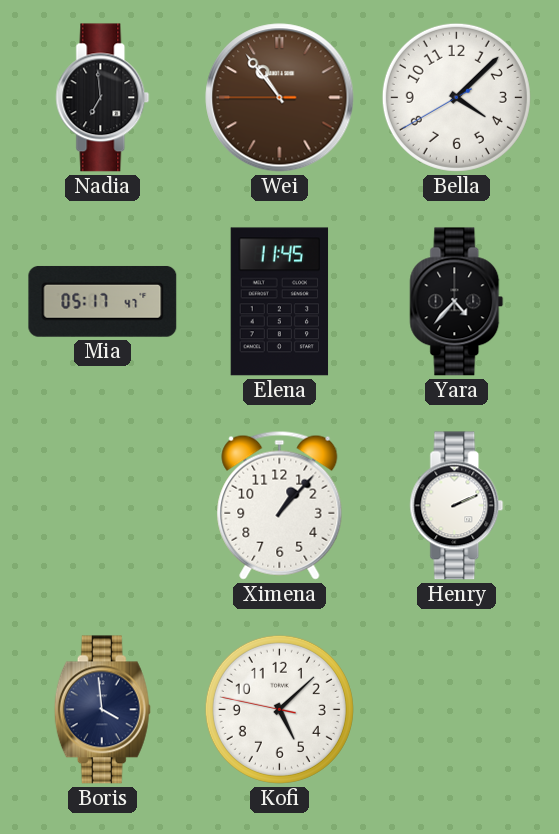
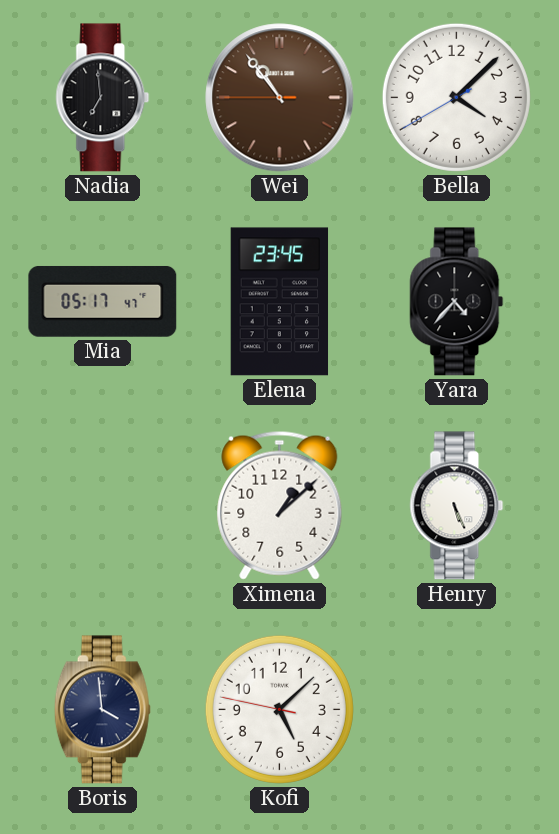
Elena: 11:45 -> 23:45
Ximena: 1:07 -> 1:08
Henry: 2:11 -> 5:26
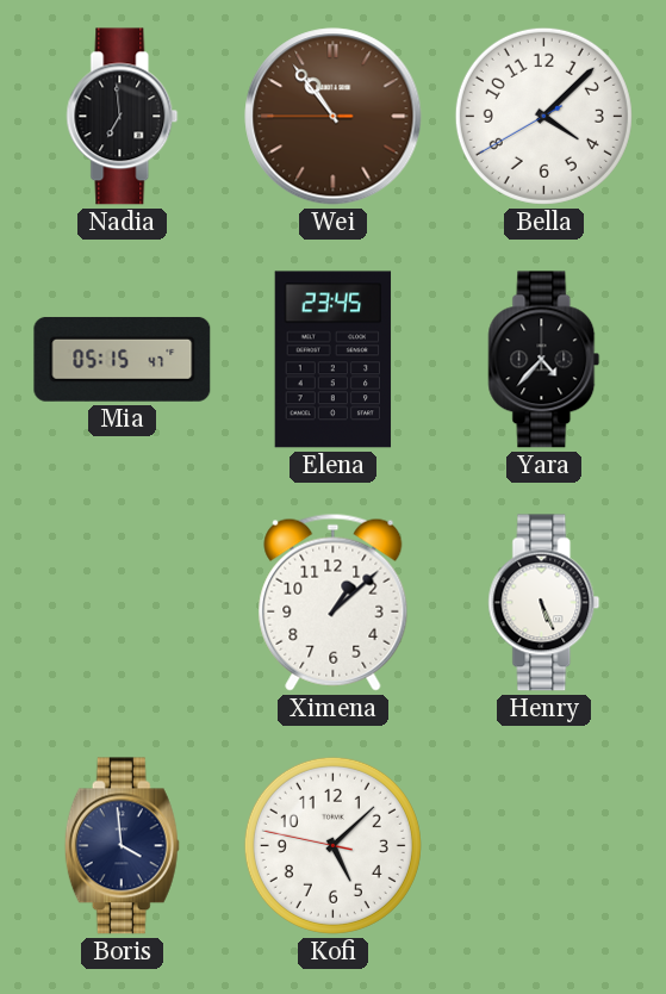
Mia: 05:17 -> 05:15
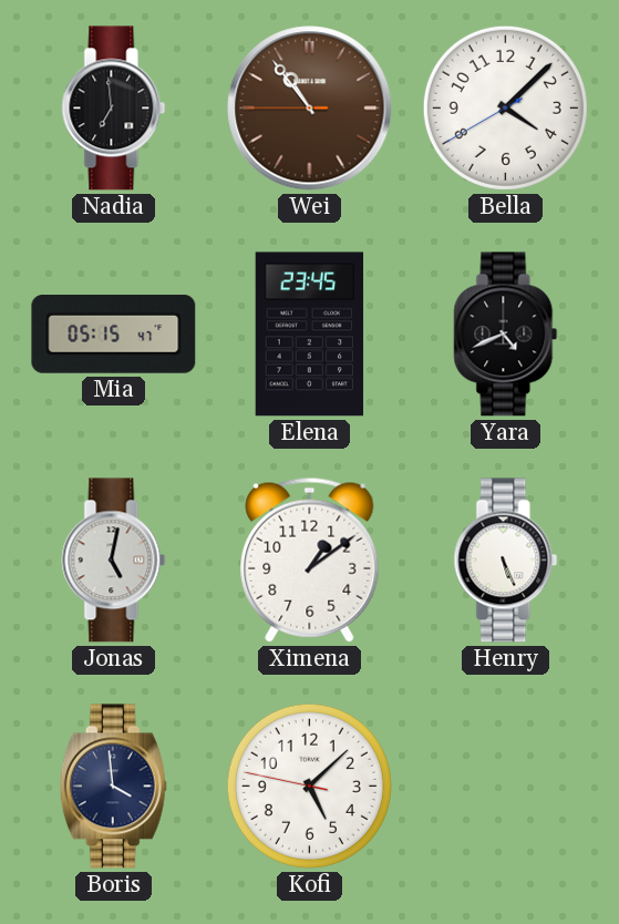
Yara: 4:37 -> 4:41
Jonas: none -> 5:02
Ximena: 1:08 -> 1:09
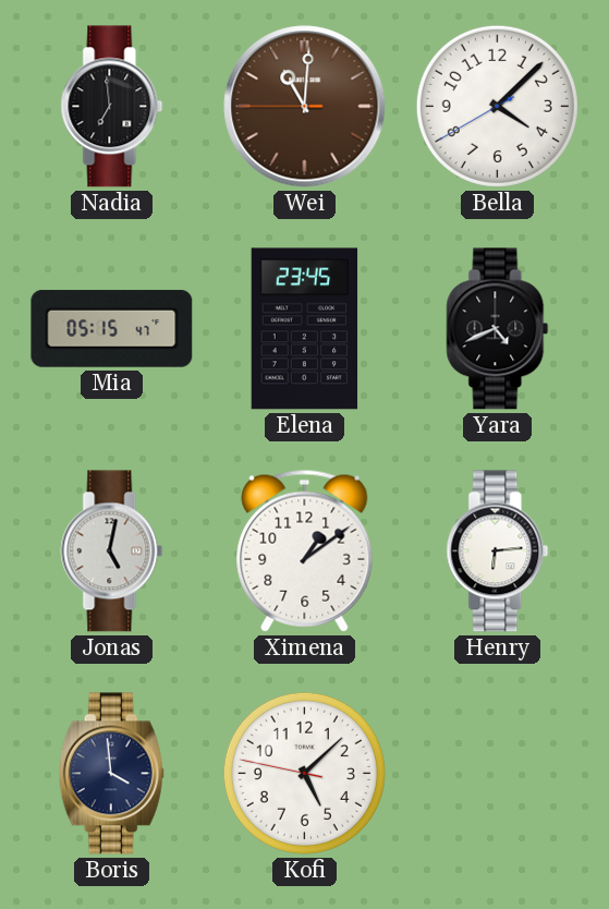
Wei: 10:53 -> 11:00
Henry: 5:26 -> 6:14
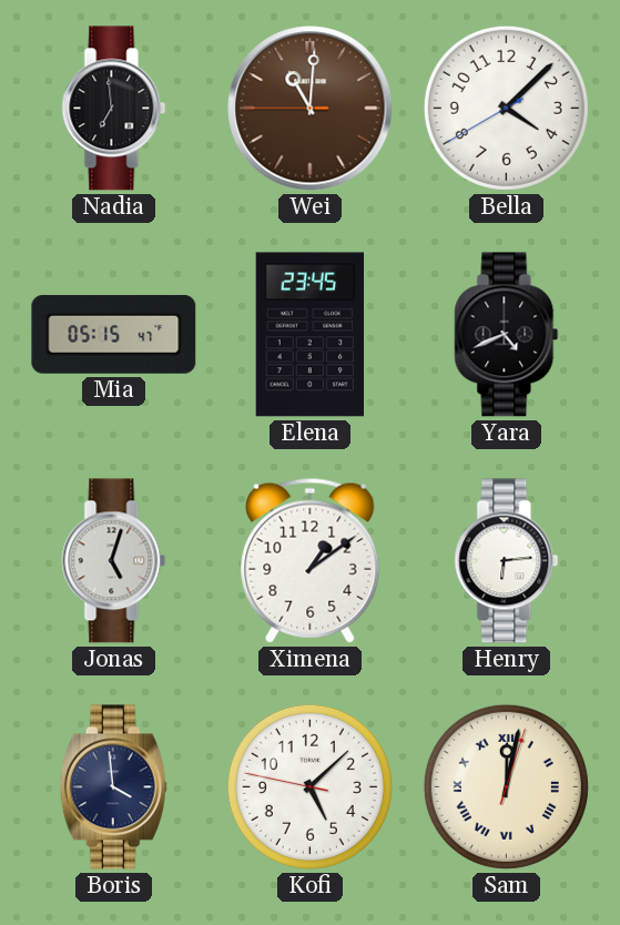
Jonas: 5:02 -> 5:03
Sam: none -> 12:02
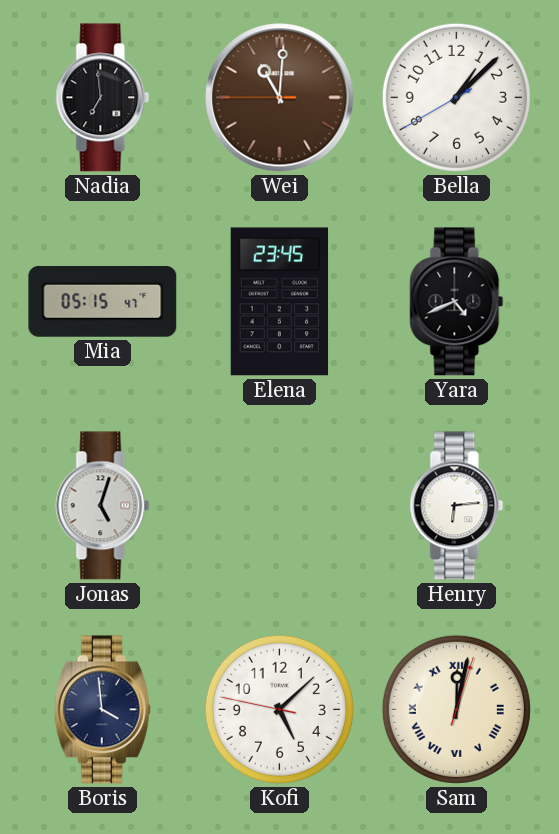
Bella: 4:07 -> 1:07
Ximena: 1:09 -> none
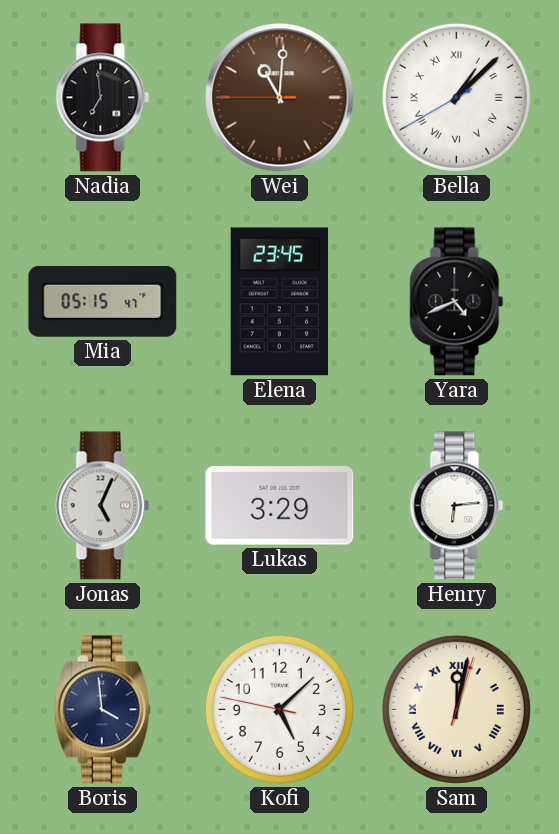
Bella numerals: Arabic -> Roman
Jonas: 5:03 -> 5:04
Lukas: none -> 3:29
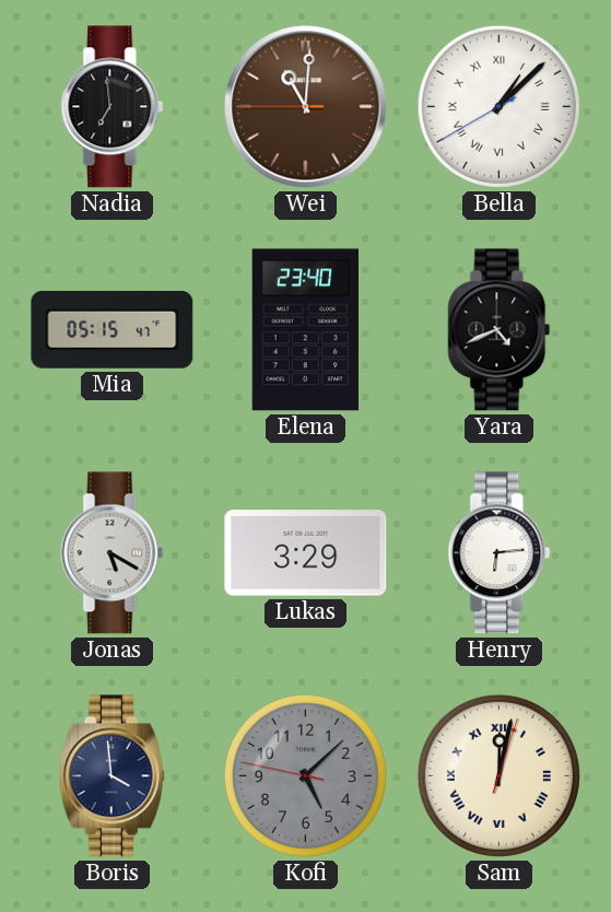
Elena: 23:45 -> 23:40
Jonas: 5:04 -> 5:20
Kofi dial: white -> grey
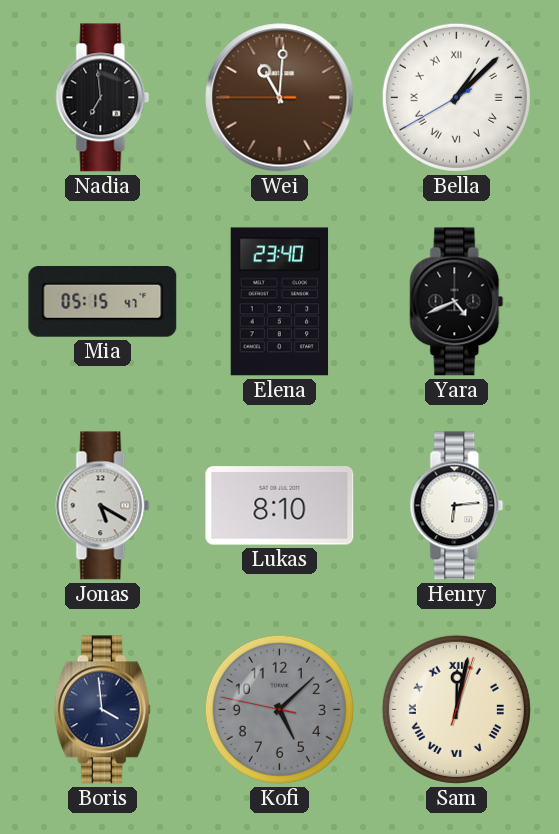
Lukas: 3:29 -> 8:10
